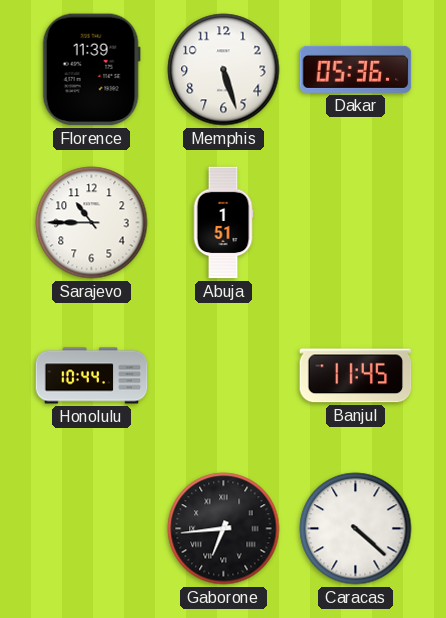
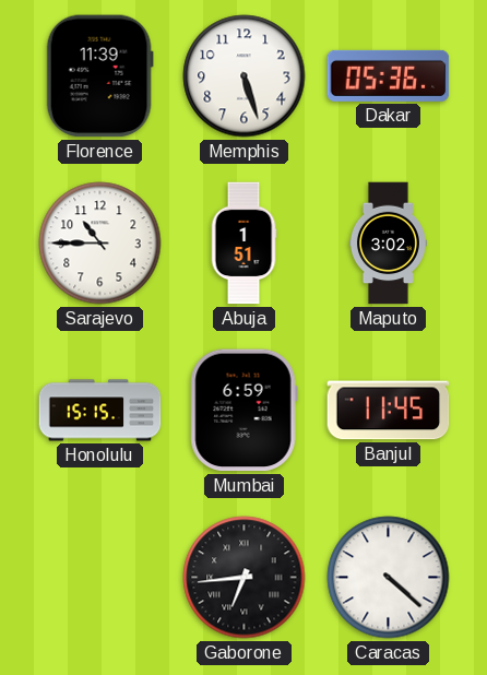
Maputo: none -> 3:02
Honolulu: 10:44 -> 15:15
Mumbai: none -> 6:59
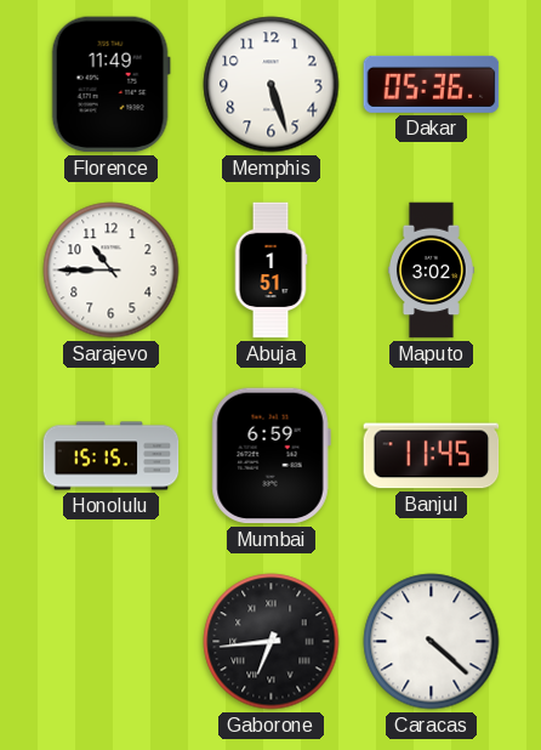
Florence: 11:39 -> 11:49
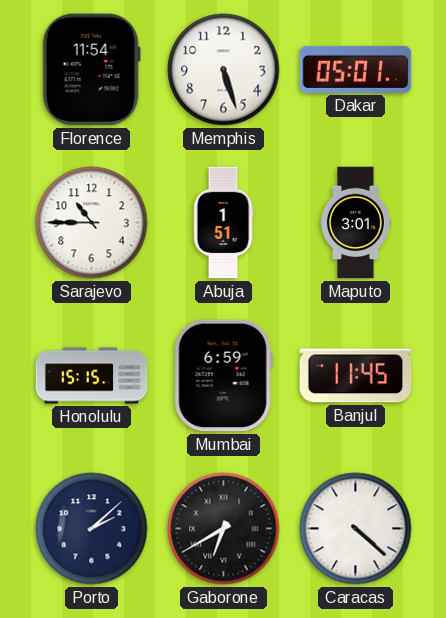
Florence: 11:49 -> 11:54
Dakar: 05:36 -> 05:01
Maputo: 3:02 -> 3:01
Porto: none -> 2:08
Gaborone: 6:44 -> 6:40
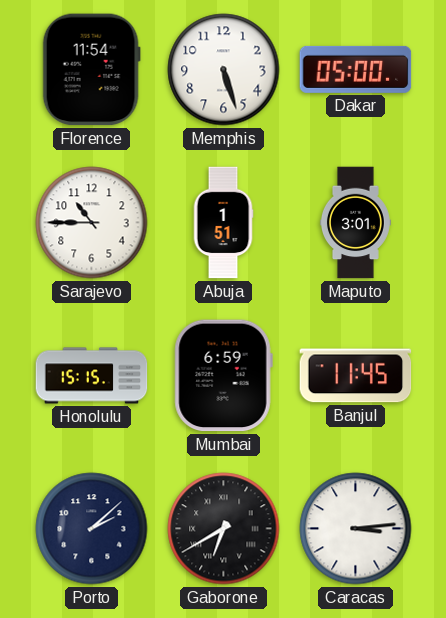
Dakar: 05:01 -> 05:00
Caracas: 4:22 -> 3:14
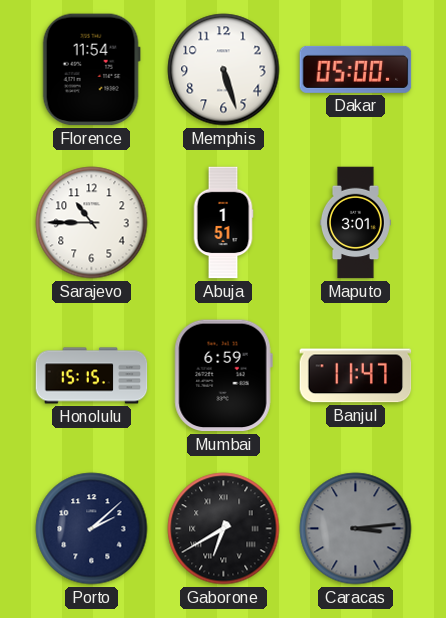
Banjul: 11:45 -> 11:47
Caracas dial: white -> grey
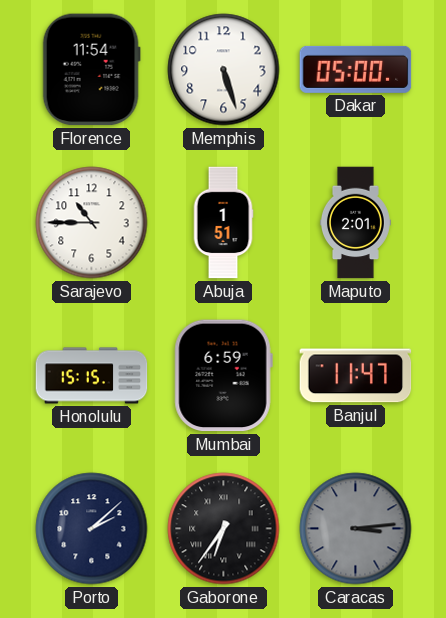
Maputo: 3:01 -> 2:01
Gaborone: 6:40 -> 6:36
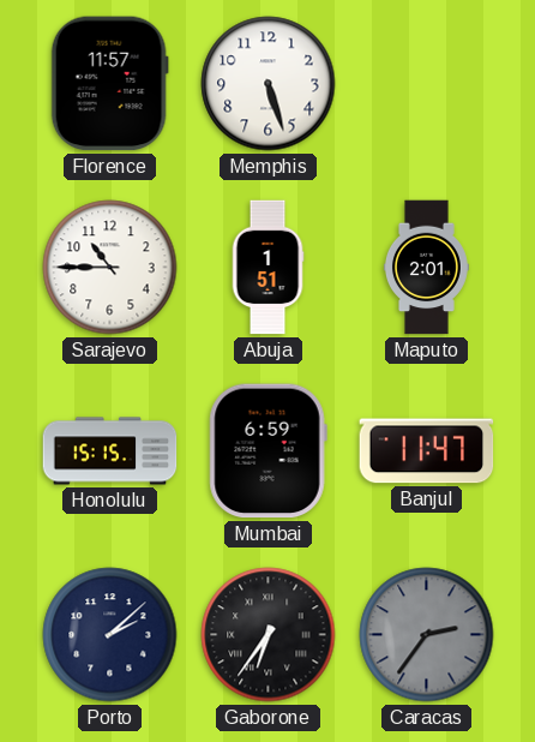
Florence: 11:54 -> 11:57
Dakar: 05:00 -> none
Caracas: 3:14 -> 2:36
